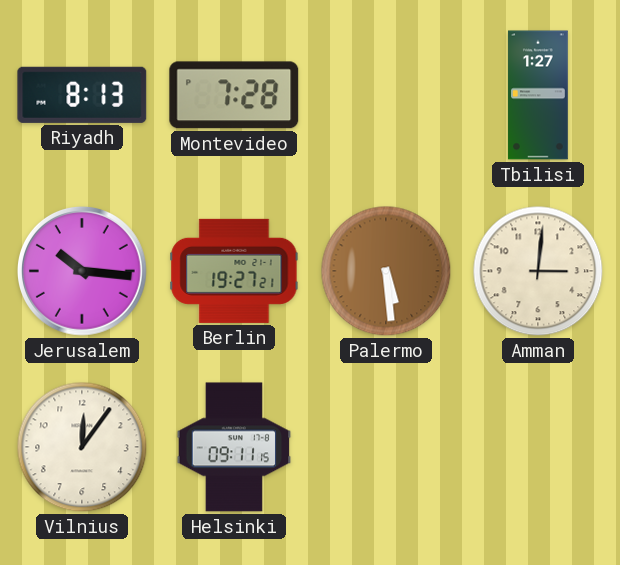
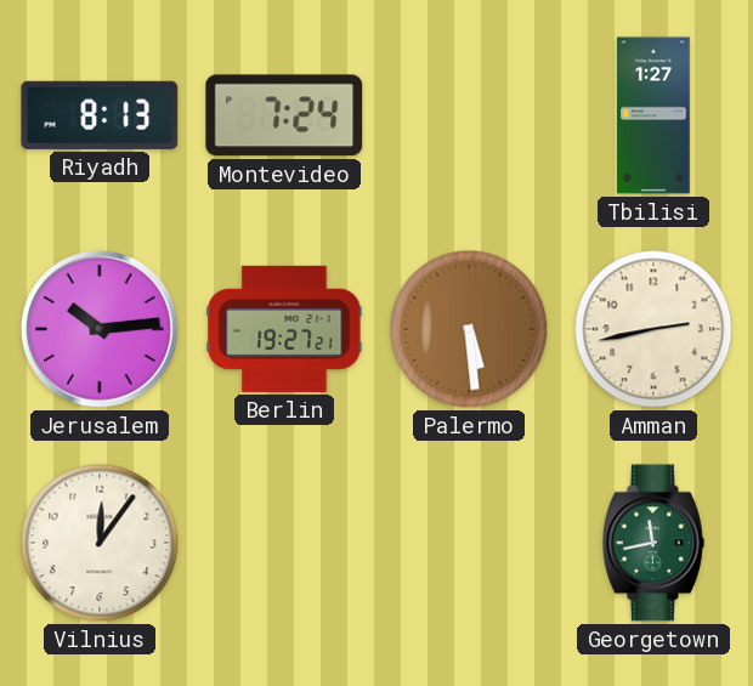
Montevideo: 7:28 -> 7:24
Jerusalem: 10:16 -> 10:14
Amman: 3:01 -> 2:43
Helsinki: 09:11 -> none
Georgetown: none -> 11:43
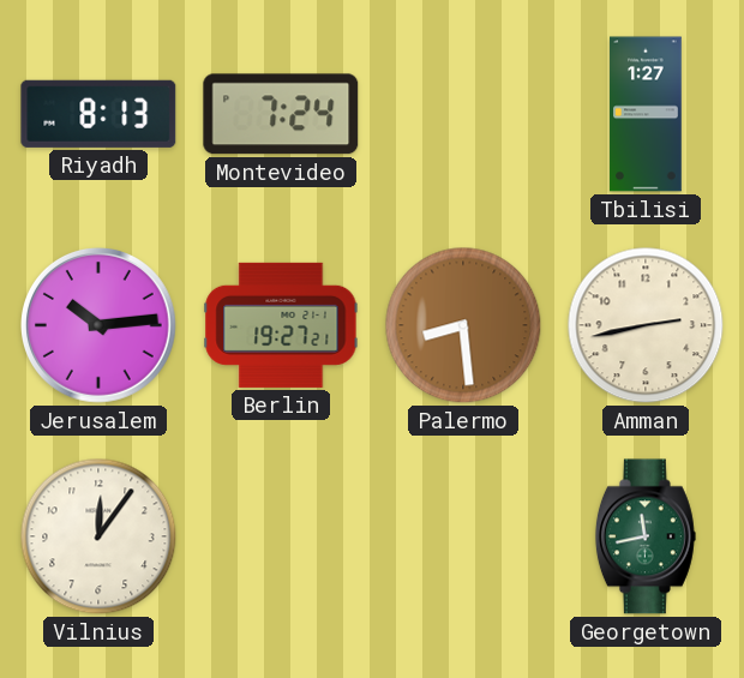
Palermo: 5:29 -> 8:29
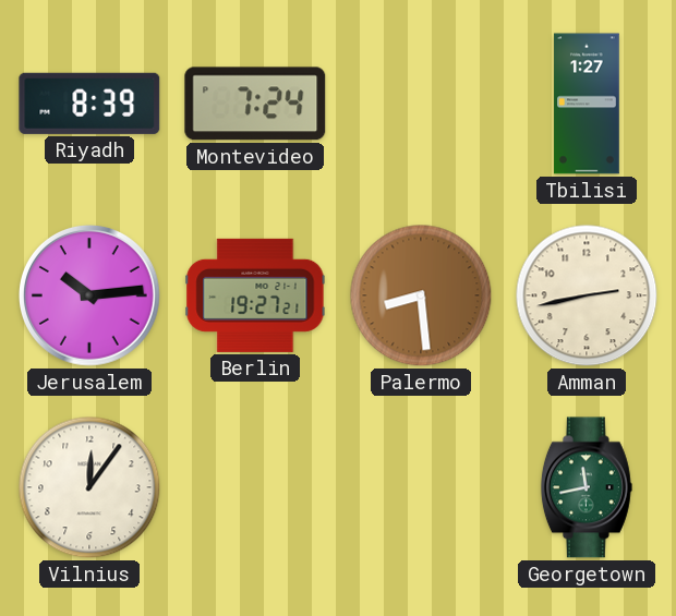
Riyadh: 8:13 -> 8:39
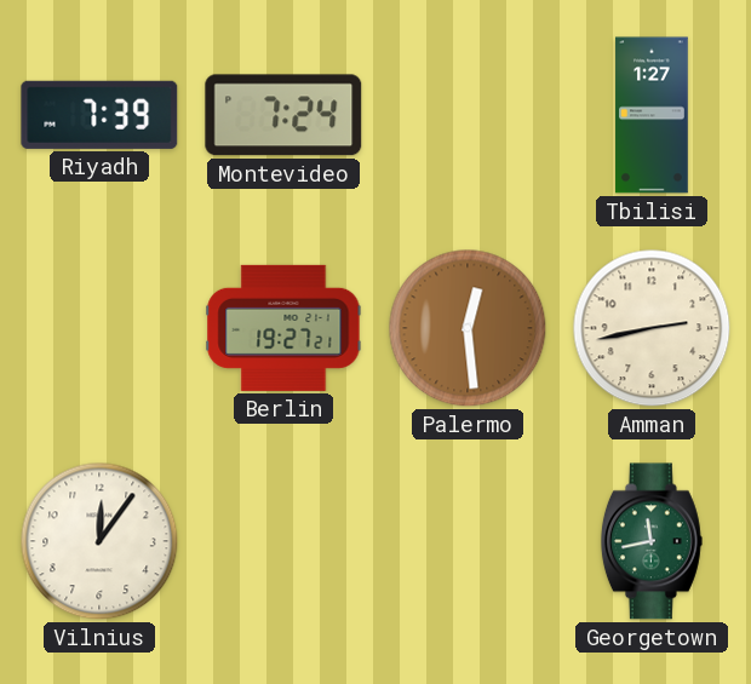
Riyadh: 8:39 -> 7:39
Jerusalem: 10:14 -> none
Palermo: 8:29 -> 12:29
